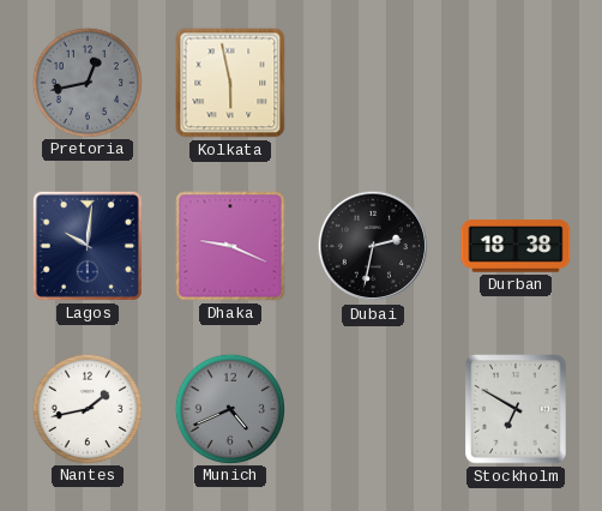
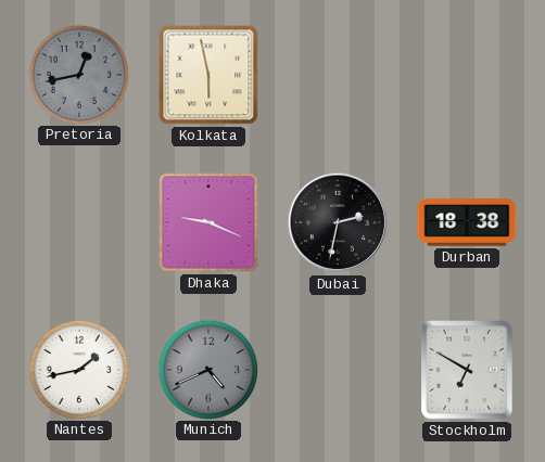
Lagos: 10:01 -> none
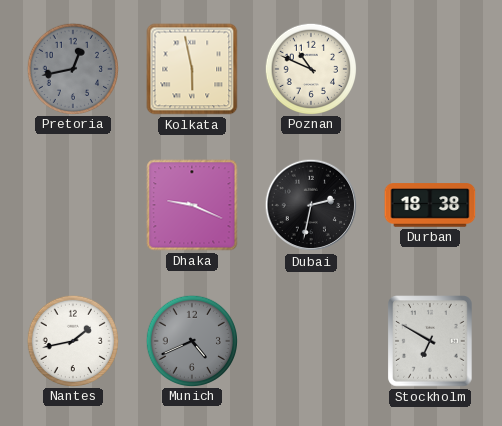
Poznan: none -> 10:49
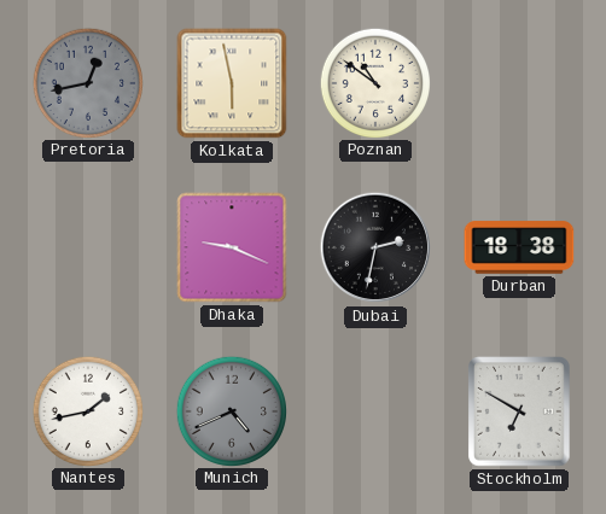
Poznan: 10:49 -> 10:51
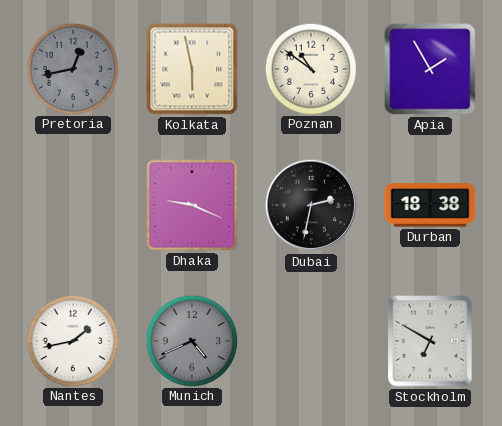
Apia: none -> 1:55
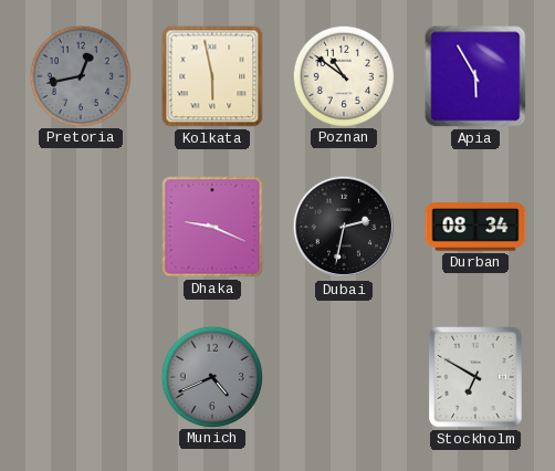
Apia: 1:55 -> 5:55
Durban: 18:38 -> 08:34
Nantes: 1:43 -> none
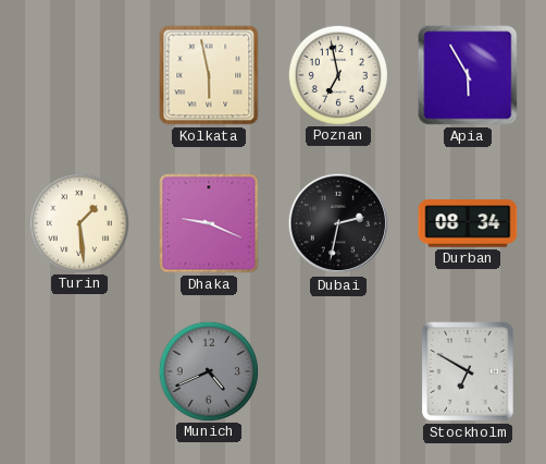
Pretoria: 12:43 -> none
Poznan: 10:51 -> 6:58
Turin: none -> 1:29
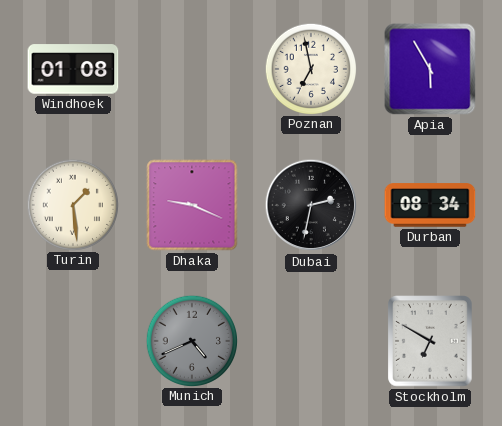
Windhoek: none -> 01:08
Kolkata: 5:58 -> none
